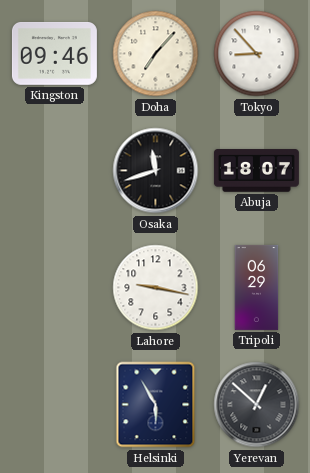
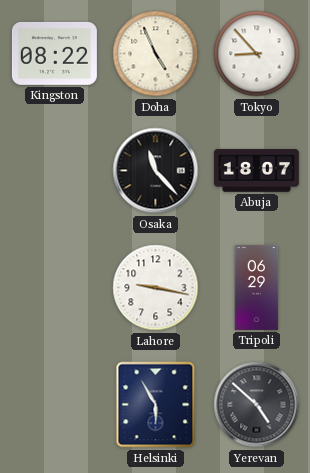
Kingston: 09:46 -> 08:22
Doha: 7:07 -> 4:56
Osaka: 11:42 -> 11:23
Yerevan: 12:52 -> 4:52
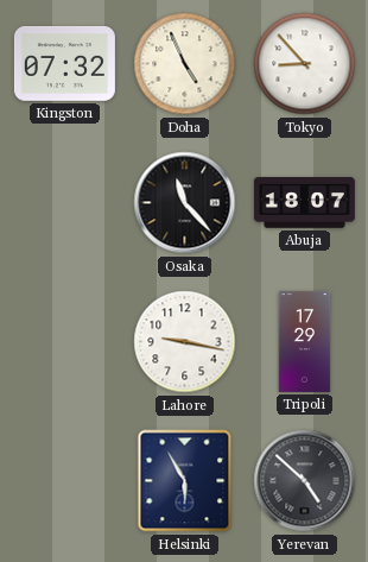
Kingston: 08:22 -> 07:32
Tripoli: 06:29 -> 17:29
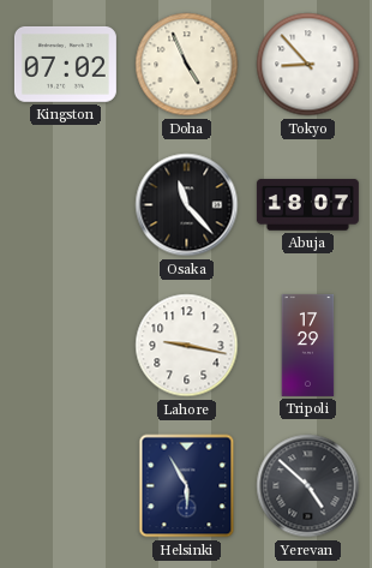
Kingston: 07:32 -> 07:02
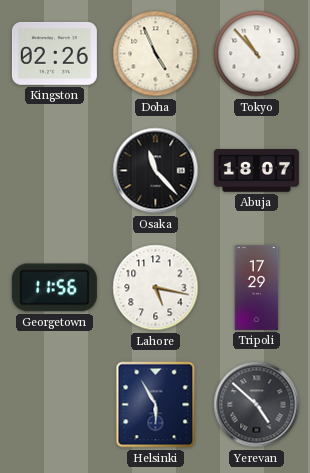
Kingston: 07:02 -> 02:26
Tokyo: 8:53 -> 10:53
Georgetown: none -> 11:56
Lahore: 9:17 -> 5:17
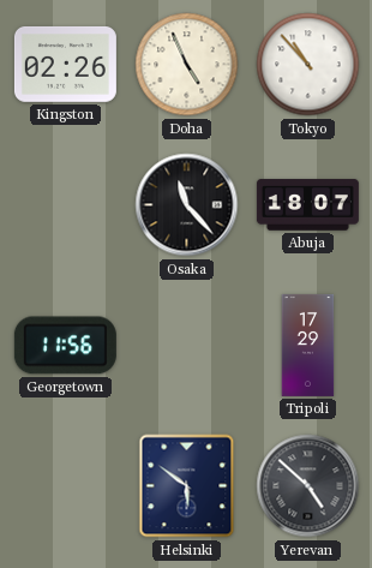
Lahore: 5:17 -> none
Helsinki: 5:55 -> 5:51
